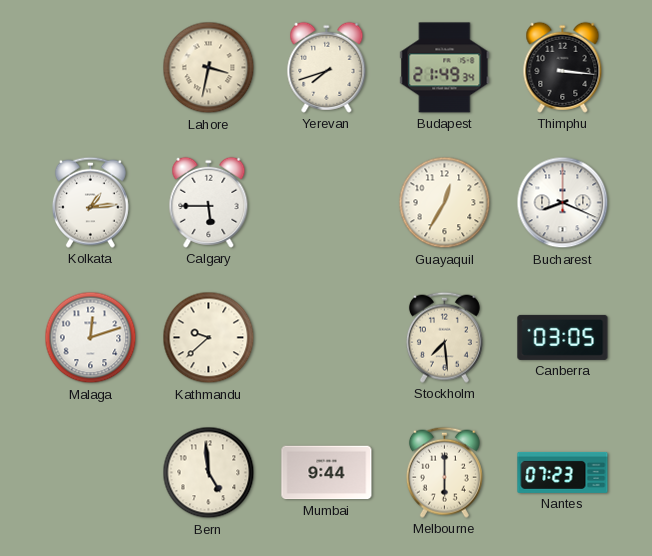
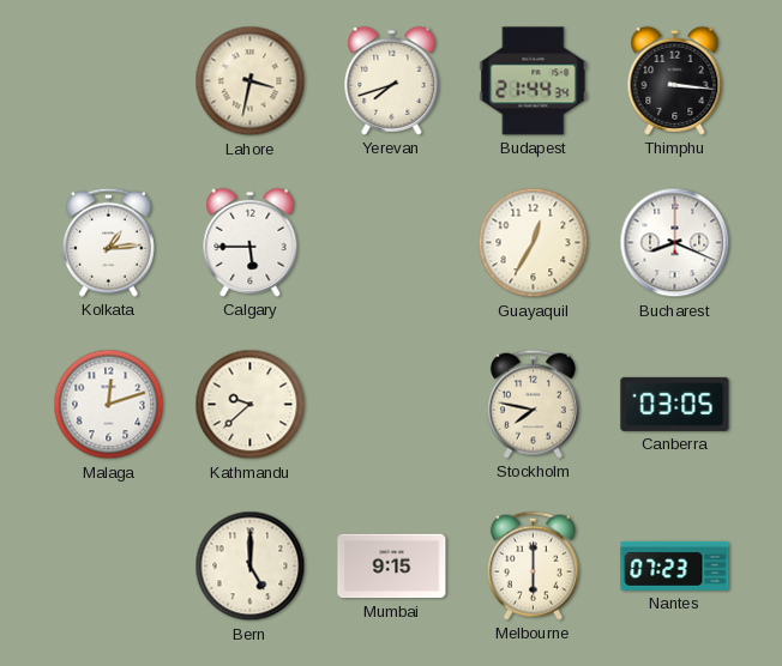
Budapest: 21:49 -> 21:44
Stockholm: 7:29 -> 7:47
Bern: 4:59 -> 5:00
Mumbai: 9:44 -> 9:15
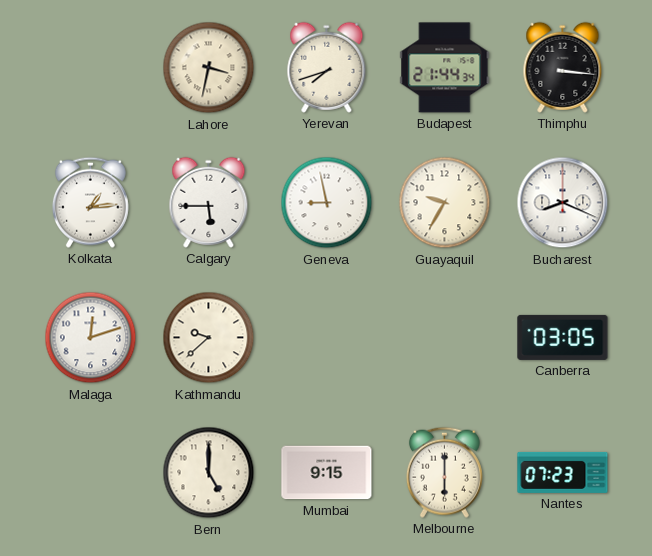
Geneva: none -> 8:58
Guayaquil: 12:35 -> 9:35
Stockholm: 7:47 -> none
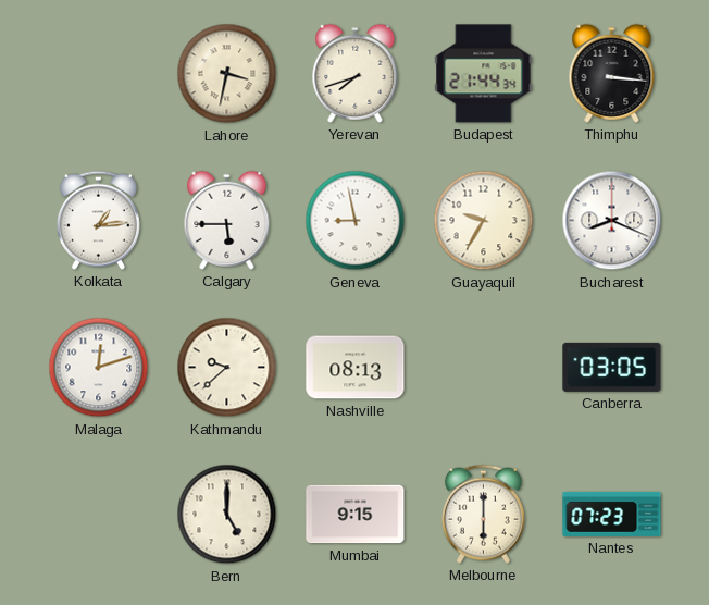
Nashville: none -> 08:13
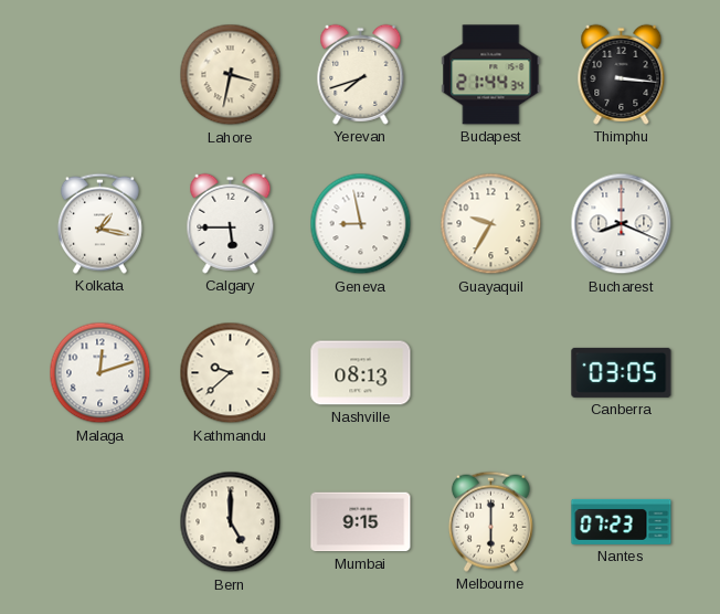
Kolkata: 1:14 -> 1:17
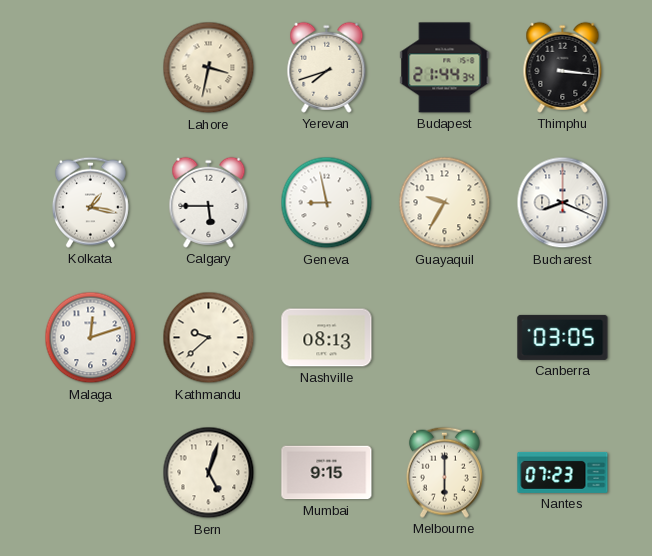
Bern: 5:00 -> 5:03
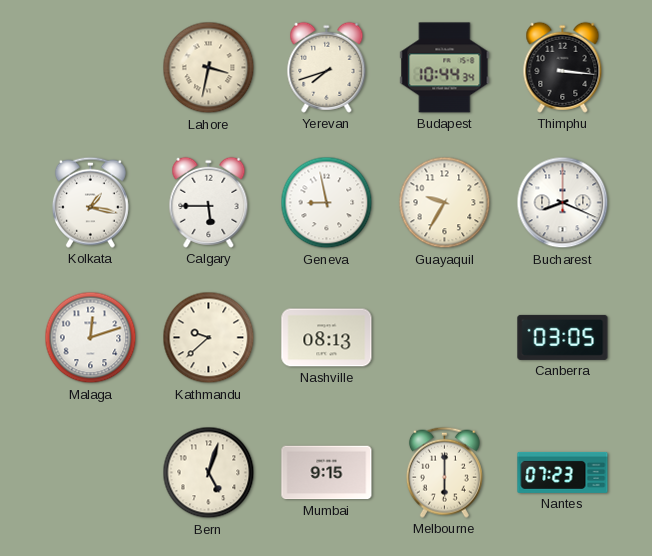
Budapest: 21:44 -> 10:44
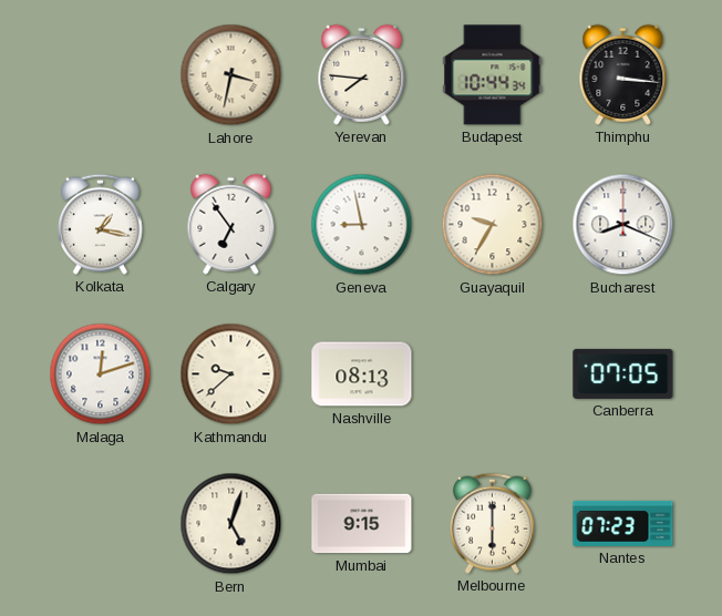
Yerevan: 7:42 -> 7:46
Calgary: 5:45 -> 6:54
Canberra: 03:05 -> 07:05
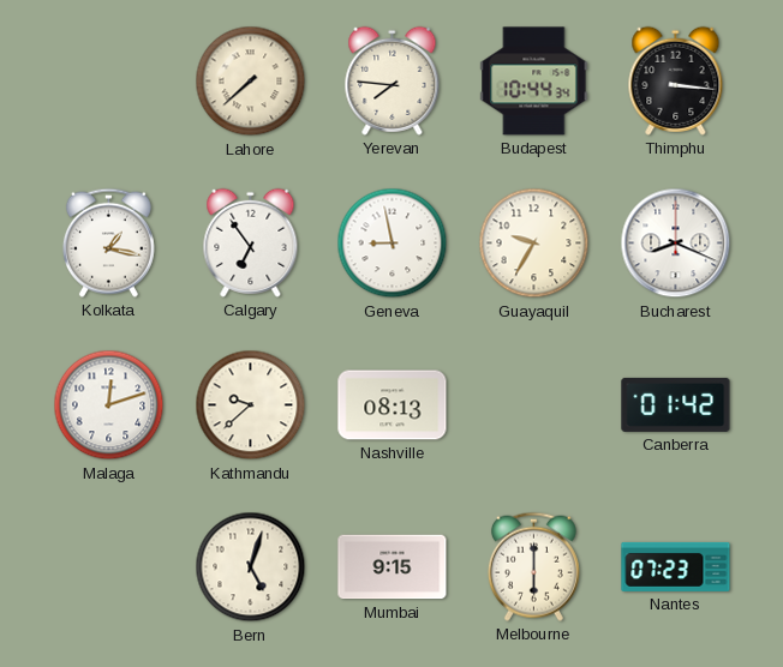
Lahore: 3:32 -> 7:38
Canberra: 07:05 -> 01:42
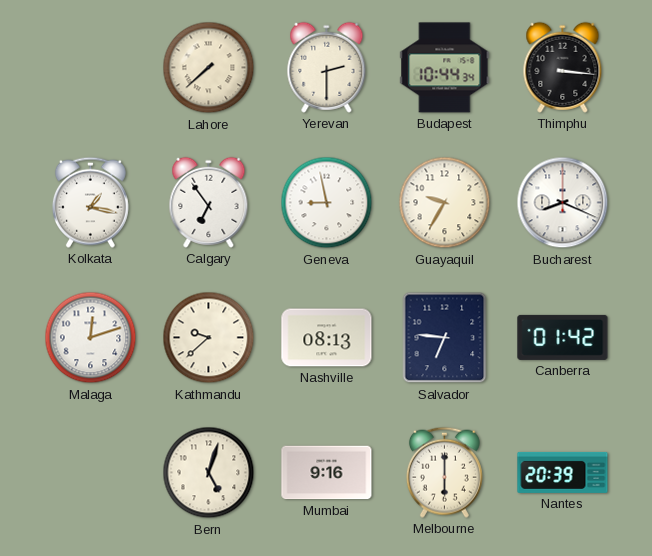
Yerevan: 7:46 -> 2:30
Salvador: none -> 6:46
Mumbai: 9:15 -> 9:16
Nantes: 07:23 -> 20:39
